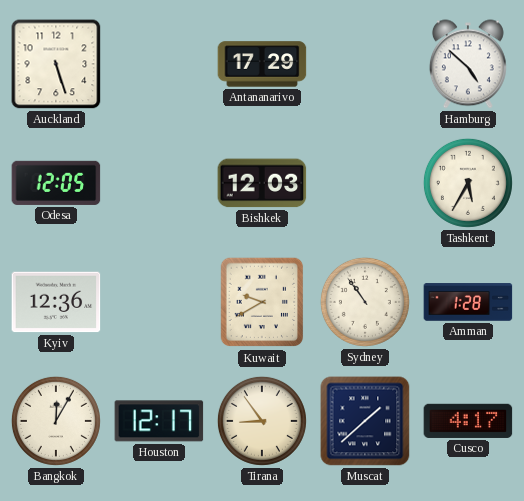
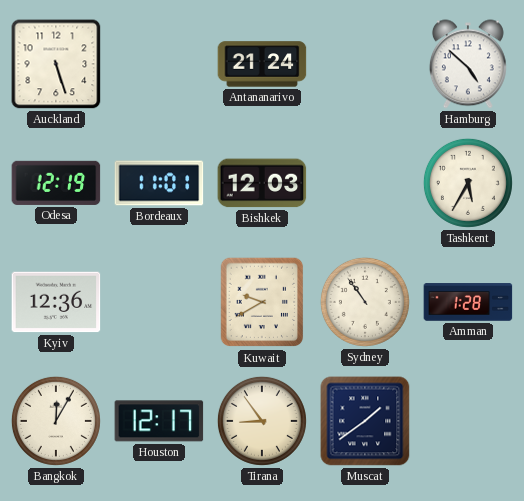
Antananarivo: 17:29 -> 21:24
Odesa: 12:05 -> 12:19
Bordeaux: none -> 11:01
Muscat: 1:38 -> 1:39
Cusco: 4:17 -> none
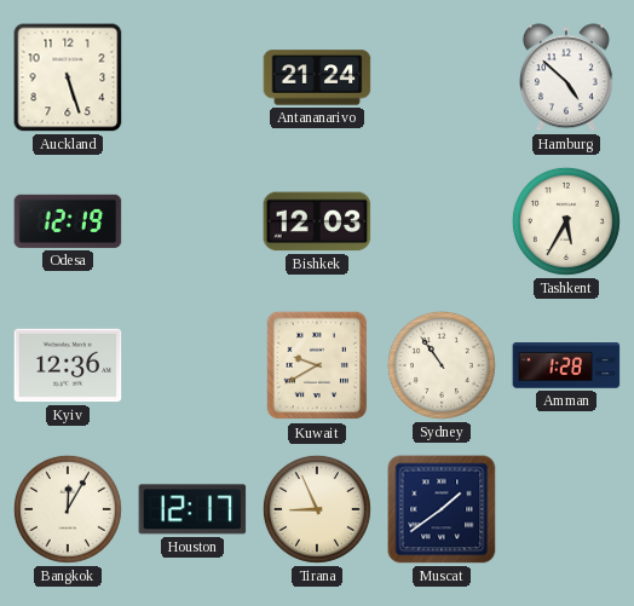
Bordeaux: 11:01 -> none
Tirana: 8:54 -> 8:56
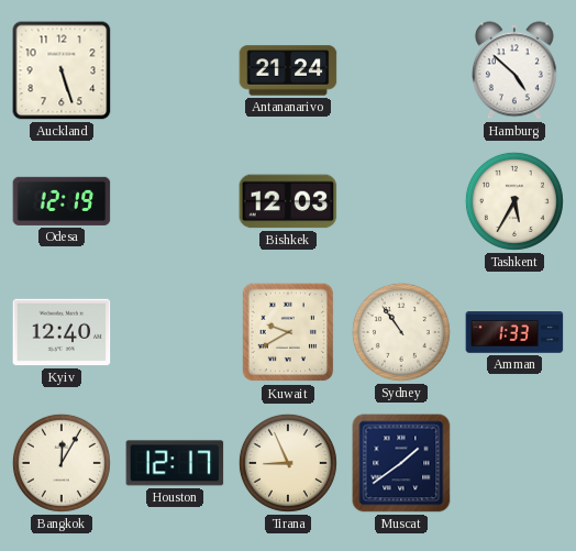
Kyiv: 12:36 -> 12:40
Amman: 1:28 -> 1:33
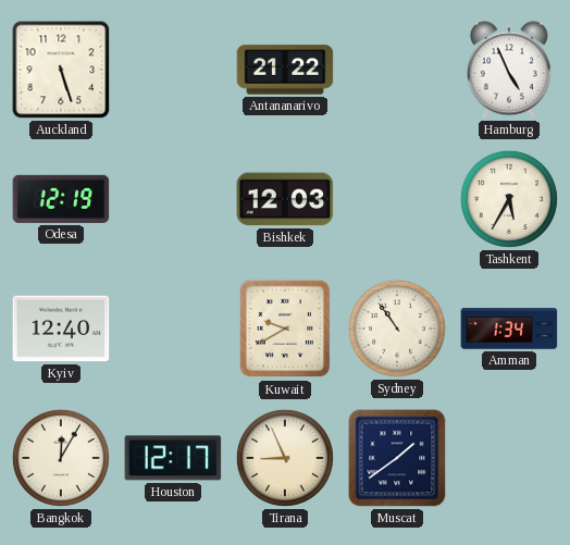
Antananarivo: 21:24 -> 21:22
Hamburg: 4:52 -> 4:56
Amman: 1:33 -> 1:34
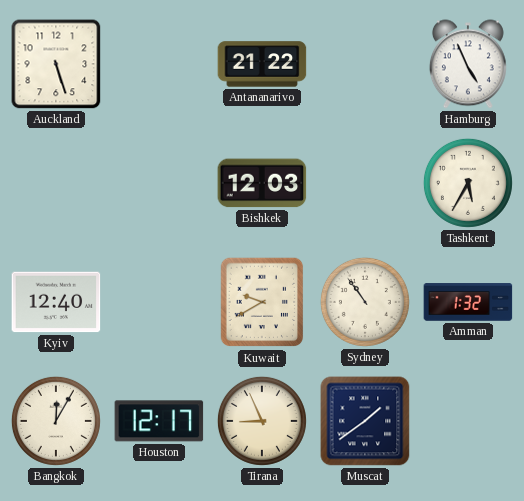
Odesa: 12:19 -> none
Amman: 1:34 -> 1:32
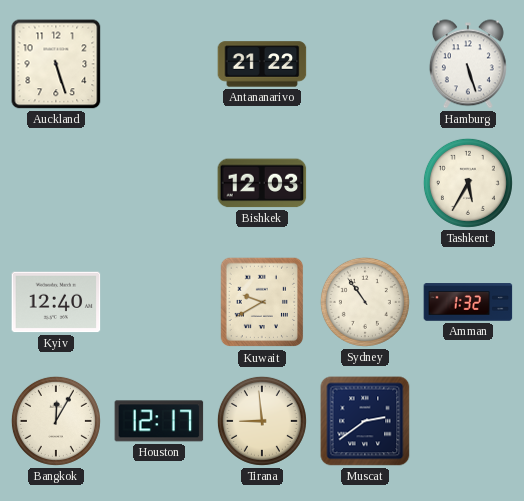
Hamburg: 4:56 -> 5:27
Tirana: 8:56 -> 8:59
Muscat: 1:39 -> 2:39
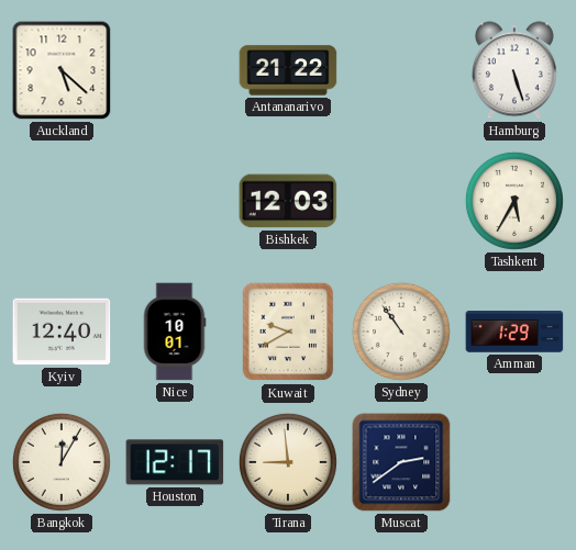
Auckland: 5:27 -> 5:22
Nice: none -> 10:01
Amman: 1:32 -> 1:29
